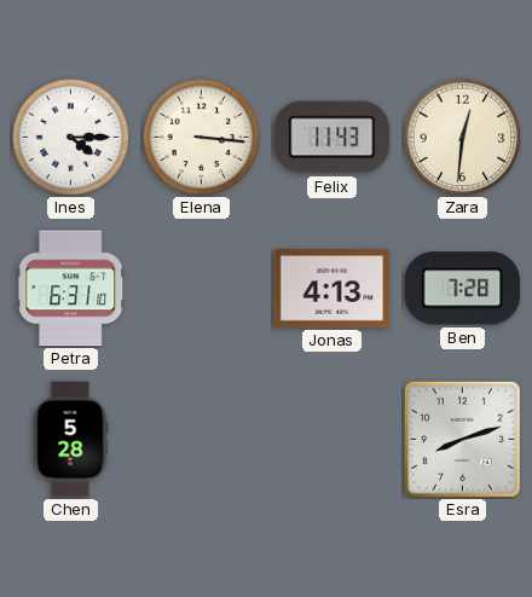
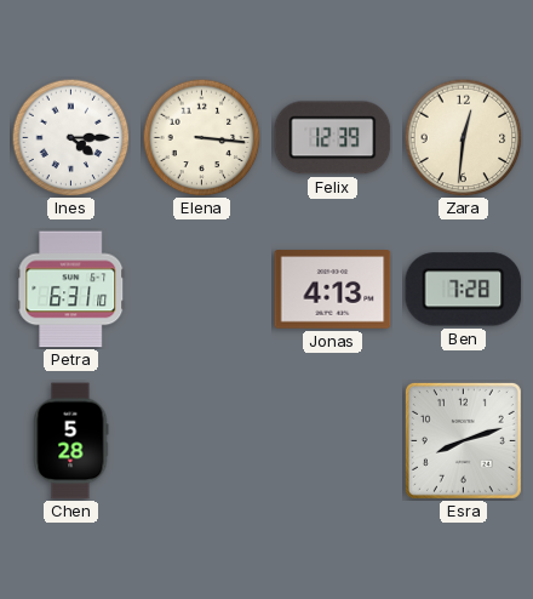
Felix: 11:43 -> 12:39
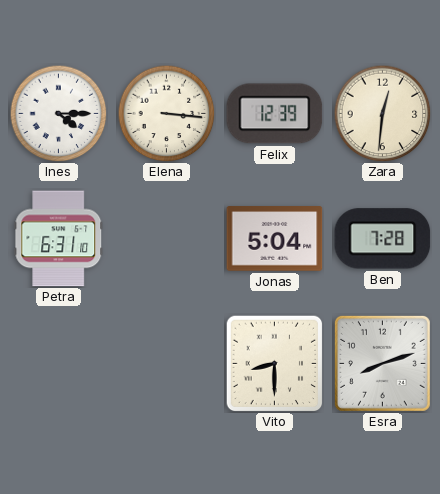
Jonas: 4:13 -> 5:04
Chen: 5:28 -> none
Vito: none -> 8:30
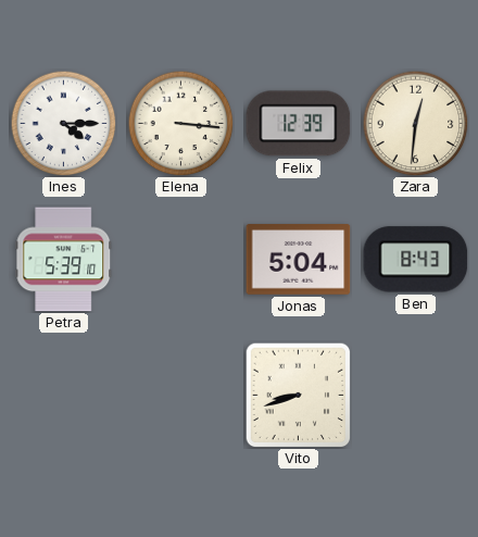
Petra: 6:31 -> 5:39
Ben: 7:28 -> 8:43
Vito: 8:30 -> 8:42
Esra: 8:12 -> none
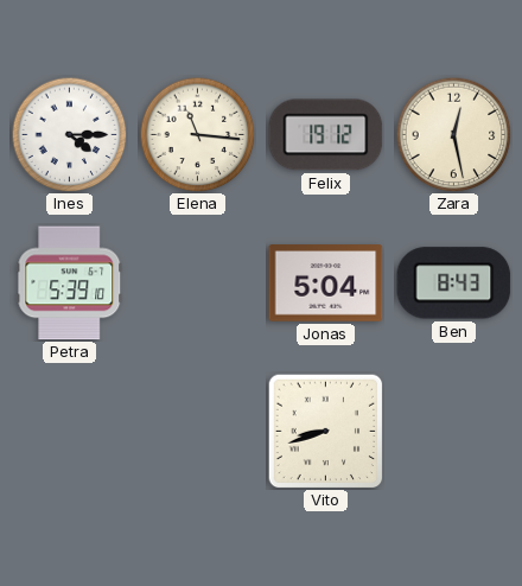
Elena: 3:16 -> 11:16
Felix: 12:39 -> 19:12
Zara: 12:31 -> 12:28
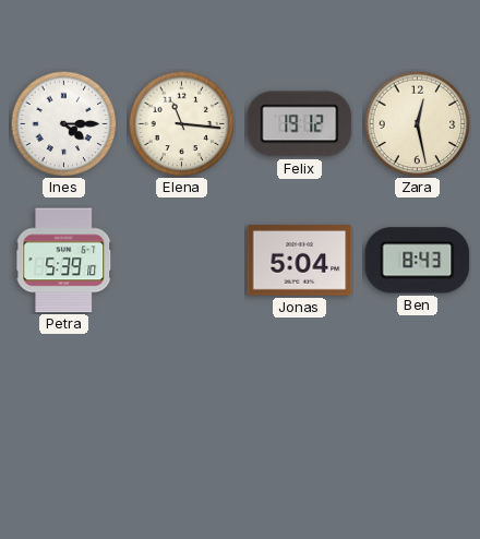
Vito: 8:42 -> none
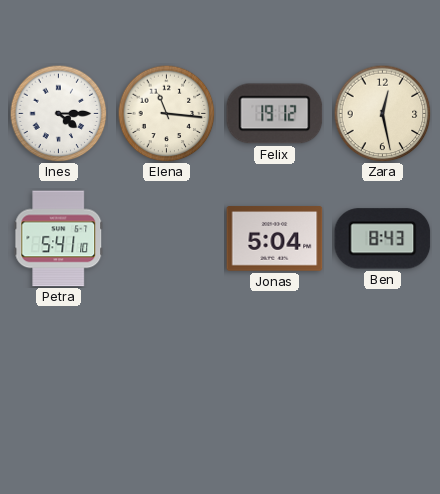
Petra: 5:39 -> 5:41
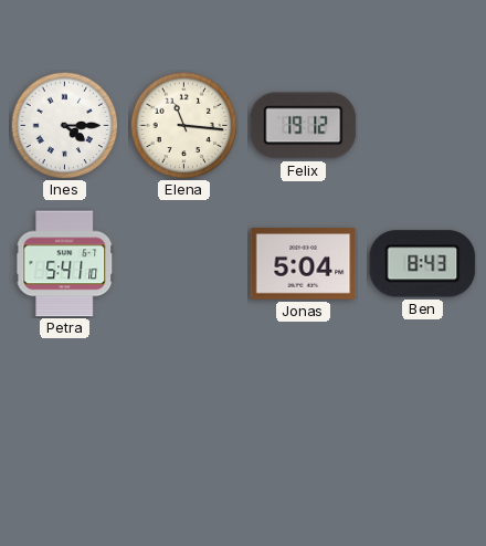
Zara: 12:28 -> none
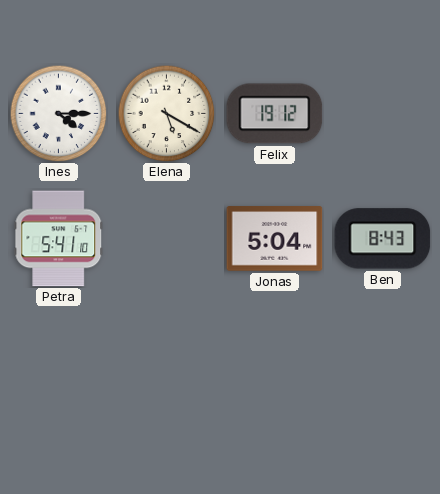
Elena: 11:16 -> 5:20
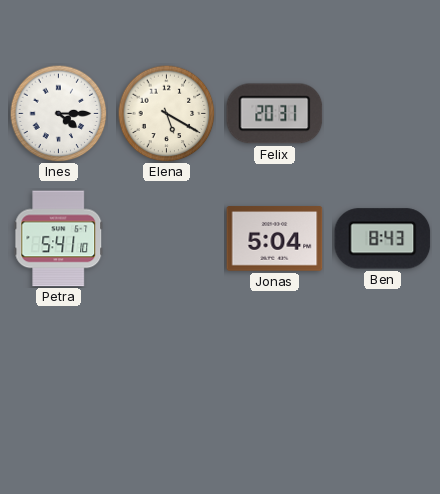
Felix: 19:12 -> 20:31
